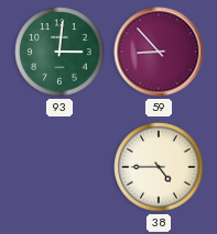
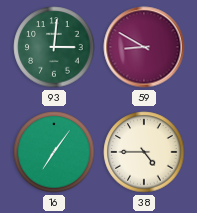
59: 8:53 -> 8:50
16: none -> 7:06
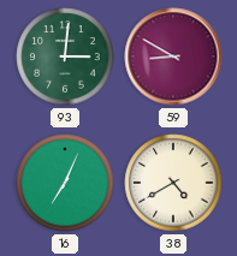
16: 7:06 -> 7:04
38: 4:45 -> 4:40
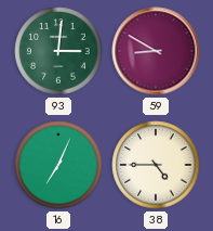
38: 4:40 -> 4:45
